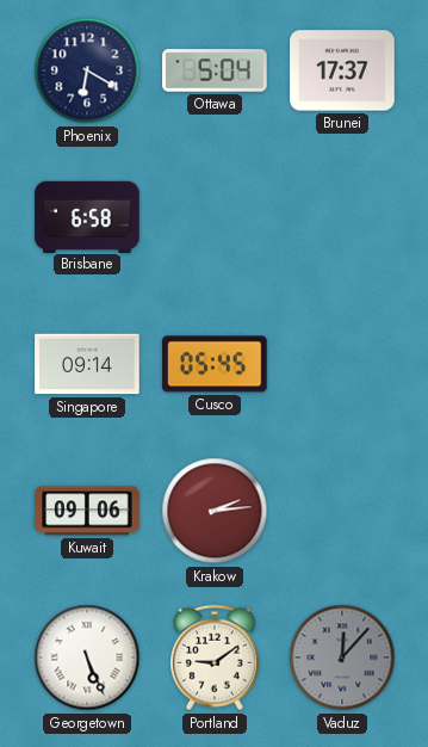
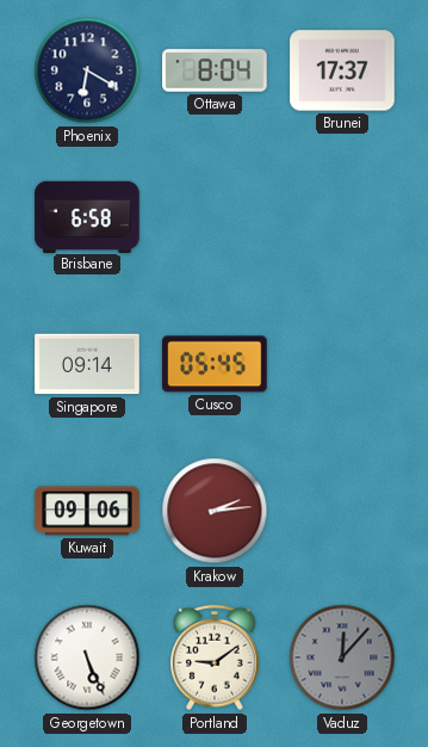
Ottawa: 5:04 -> 8:04
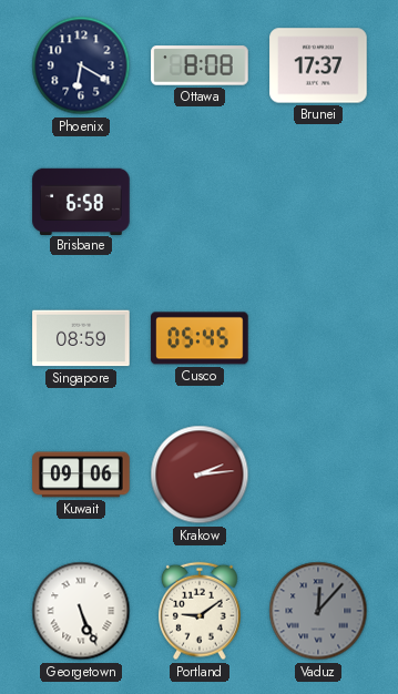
Ottawa: 8:04 -> 8:08
Singapore: 09:14 -> 08:59
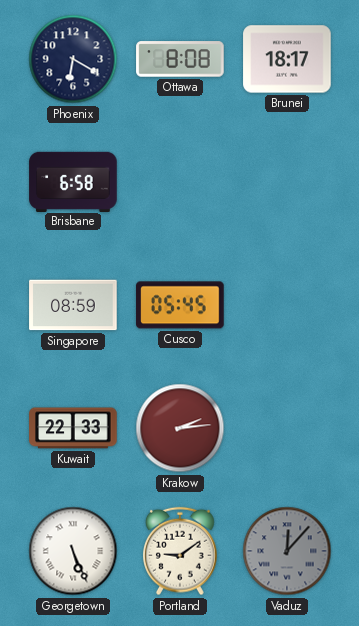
Brunei: 17:37 -> 18:17
Kuwait: 09:06 -> 22:33
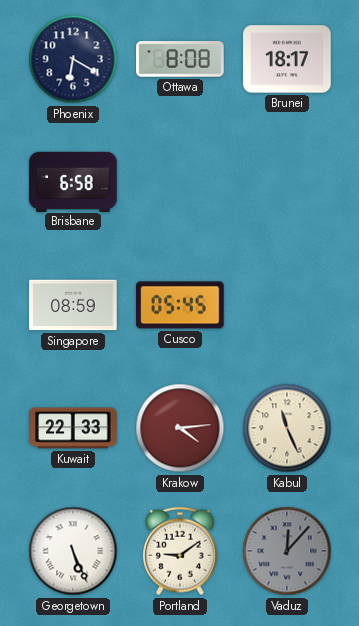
Krakow: 2:14 -> 4:14
Kabul: none -> 11:26
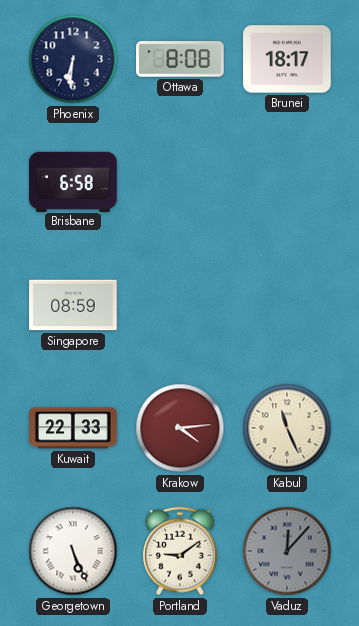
Phoenix: 6:20 -> 6:31
Cusco: 05:45 -> none
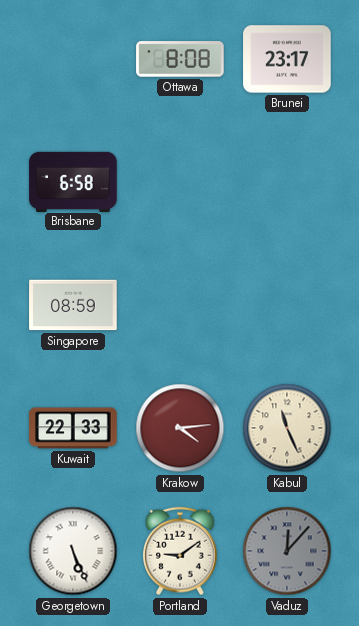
Phoenix: 6:31 -> none
Brunei: 18:17 -> 23:17
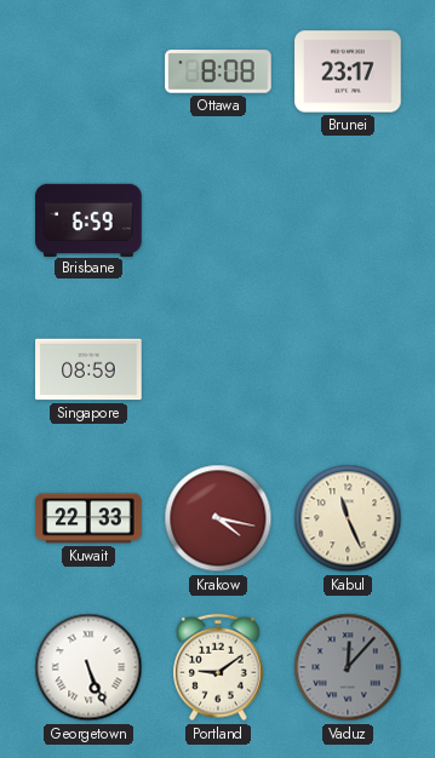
Brisbane: 6:58 -> 6:59
Krakow: 4:14 -> 4:17
